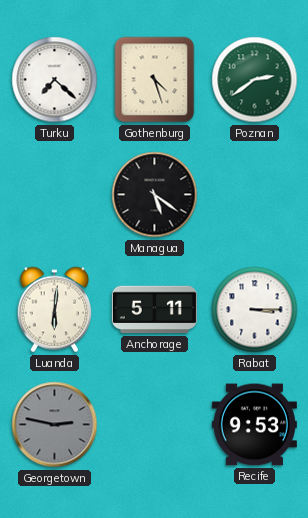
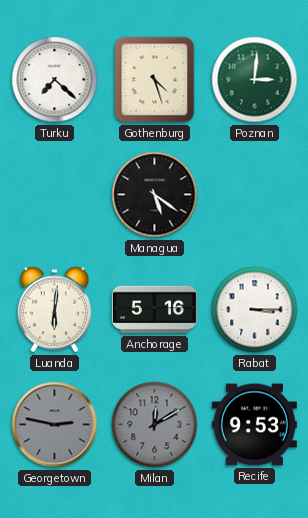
Poznan: 2:39 -> 3:01
Anchorage: 5:11 -> 5:16
Milan: none -> 12:10
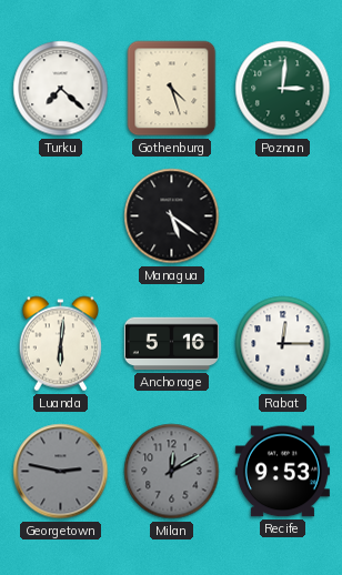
Rabat: 3:15 -> 12:15
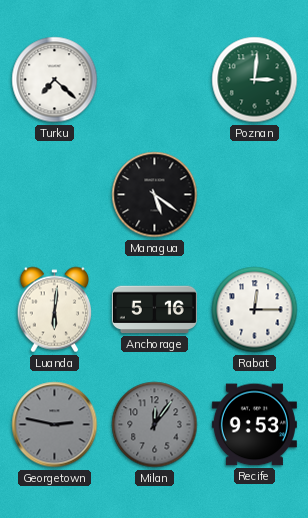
Gothenburg: 4:27 -> none
Milan: 12:10 -> 12:06
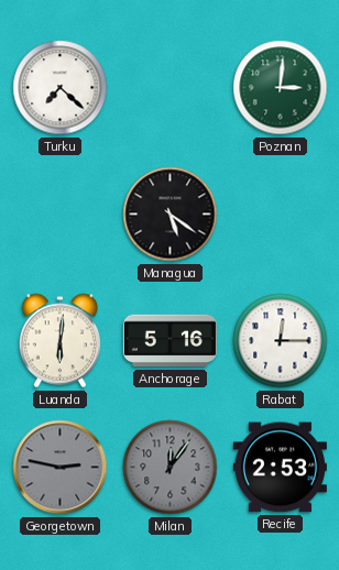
Recife: 9:53 -> 2:53
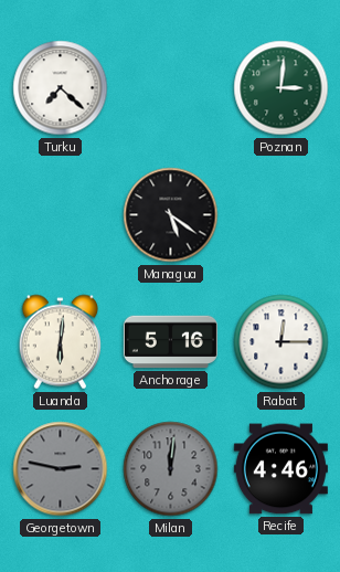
Milan: 12:06 -> 12:01
Recife: 2:53 -> 4:46
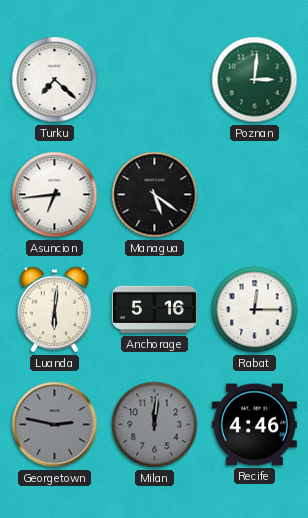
Asuncion: none -> 6:44
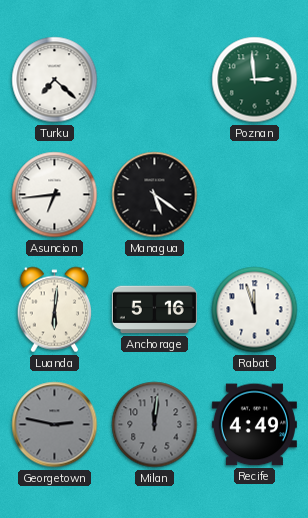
Poznan: 3:01 -> 2:59
Rabat: 12:15 -> 11:57
Recife: 4:46 -> 4:49
